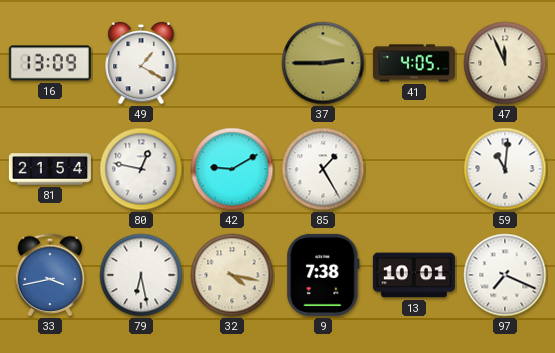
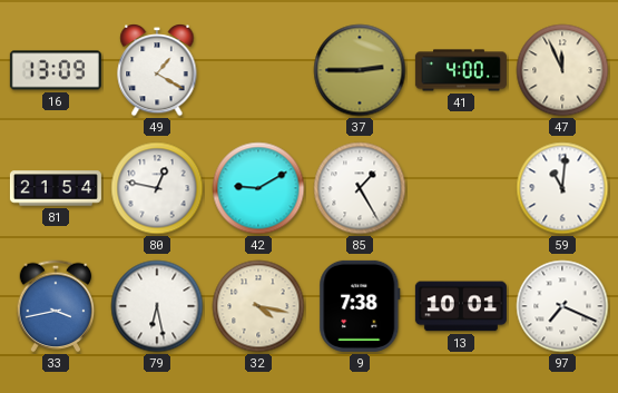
41: 4:05 -> 4:00
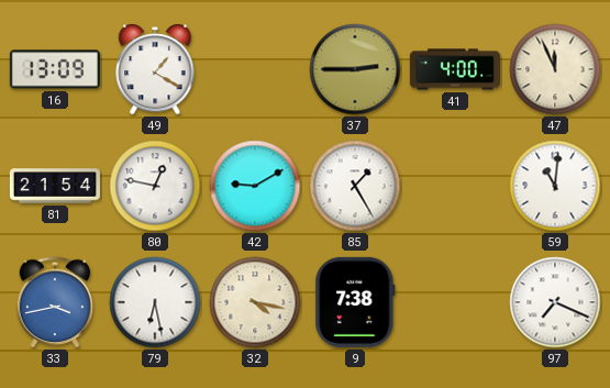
13: 10:01 -> none
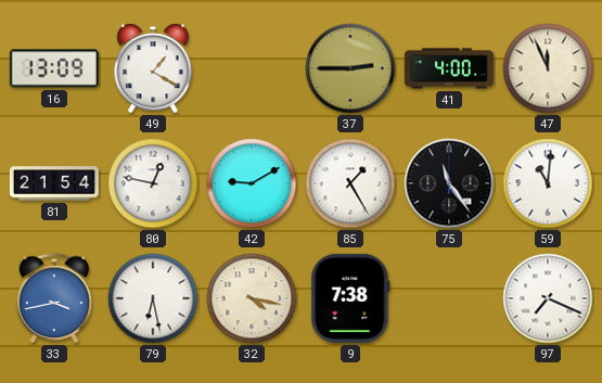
75: none -> 11:24
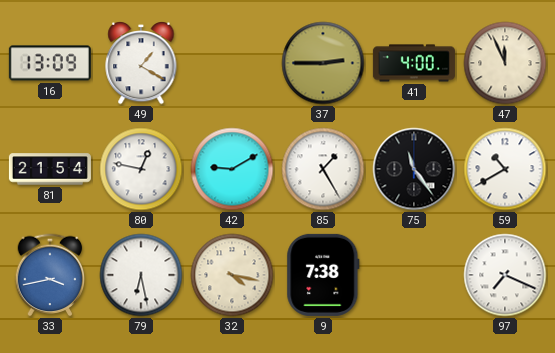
59: 11:01 -> 10:40
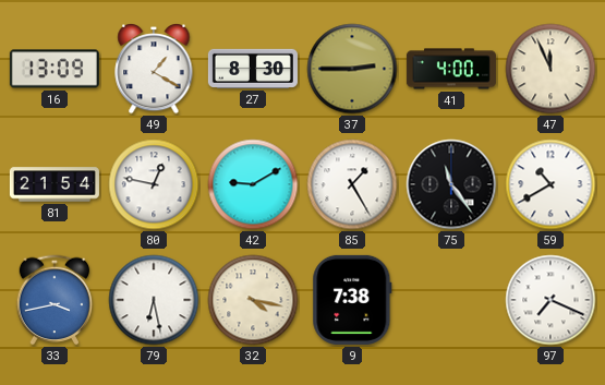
27: none -> 8:30
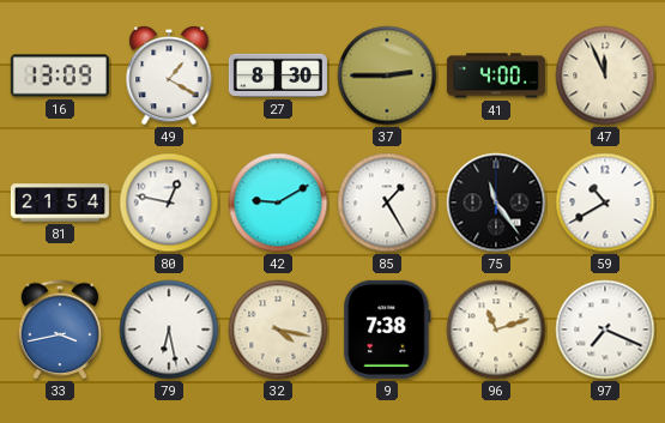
96: none -> 11:12
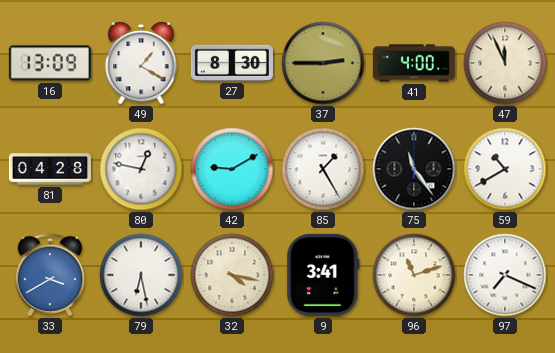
81: 21:54 -> 04:28
33: 3:43 -> 3:40
9: 7:38 -> 3:41
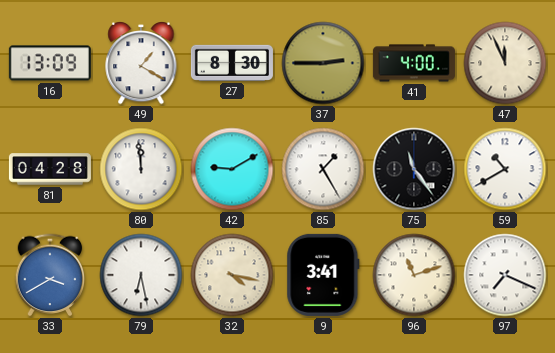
80: 12:47 -> 11:59
